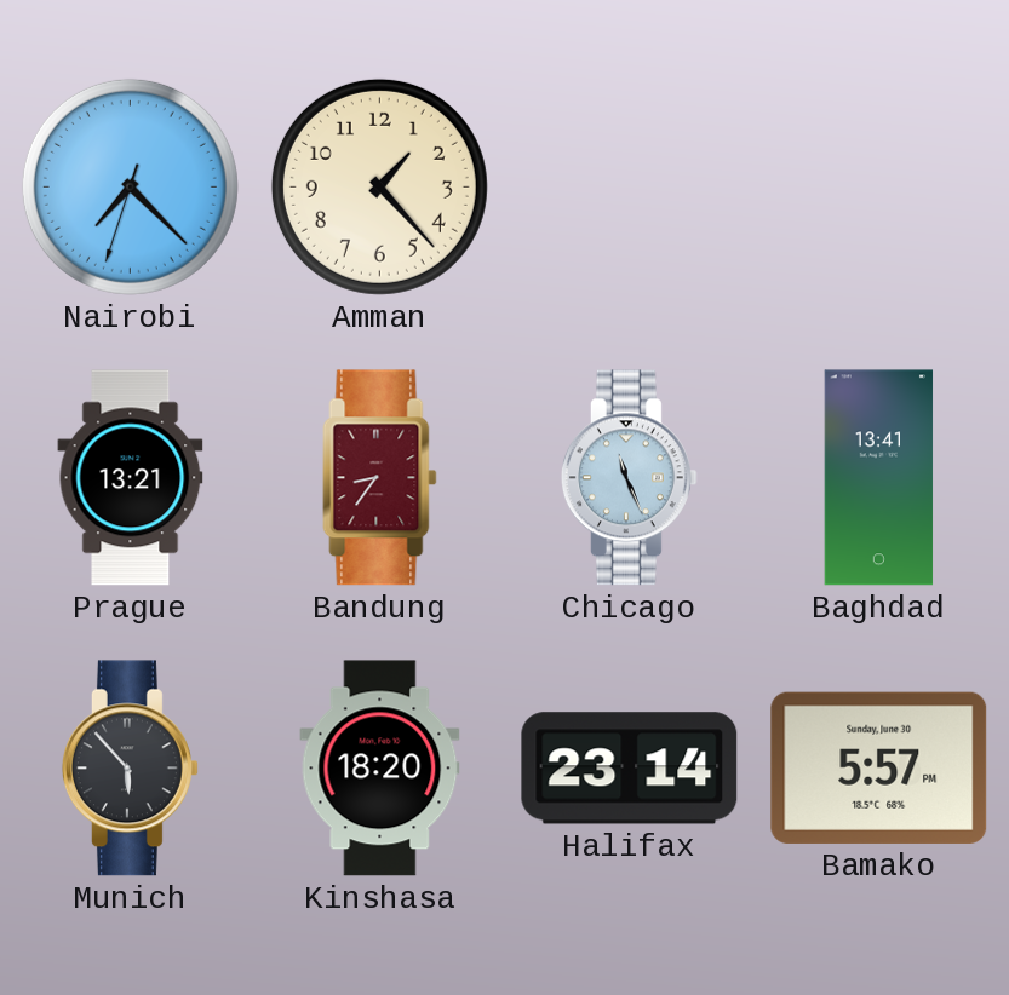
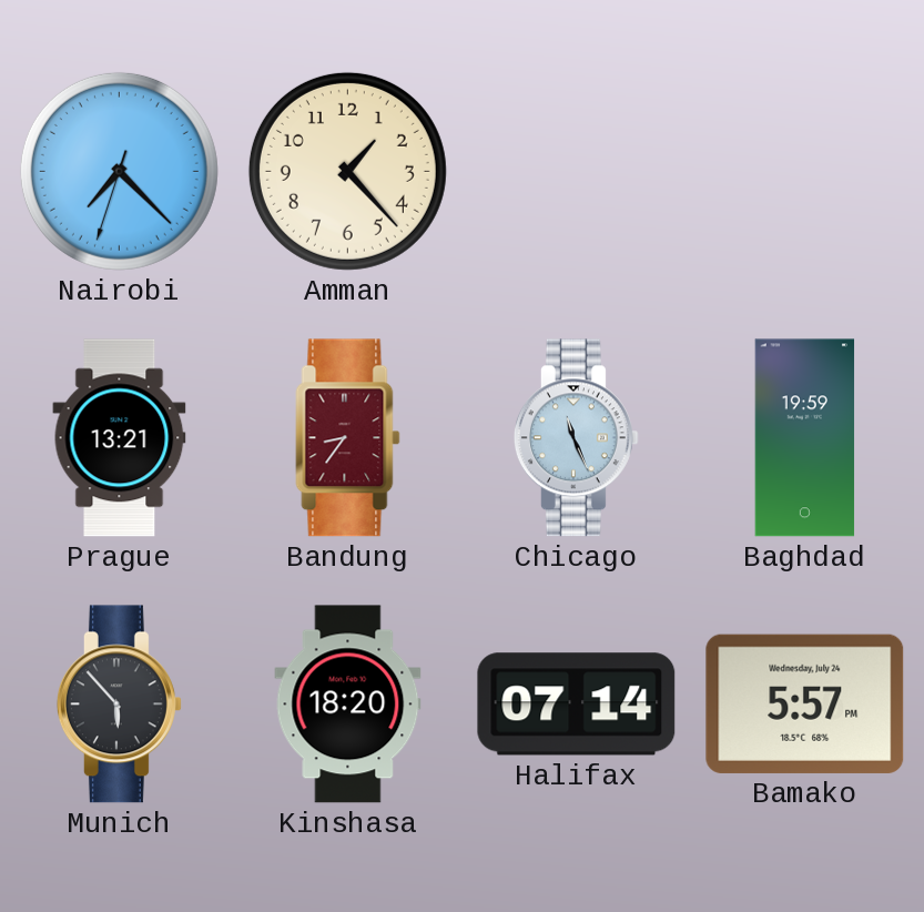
Baghdad: 13:41 -> 19:59
Halifax: 23:14 -> 07:14
Bamako date: Sunday, June 30 -> Wednesday, July 24
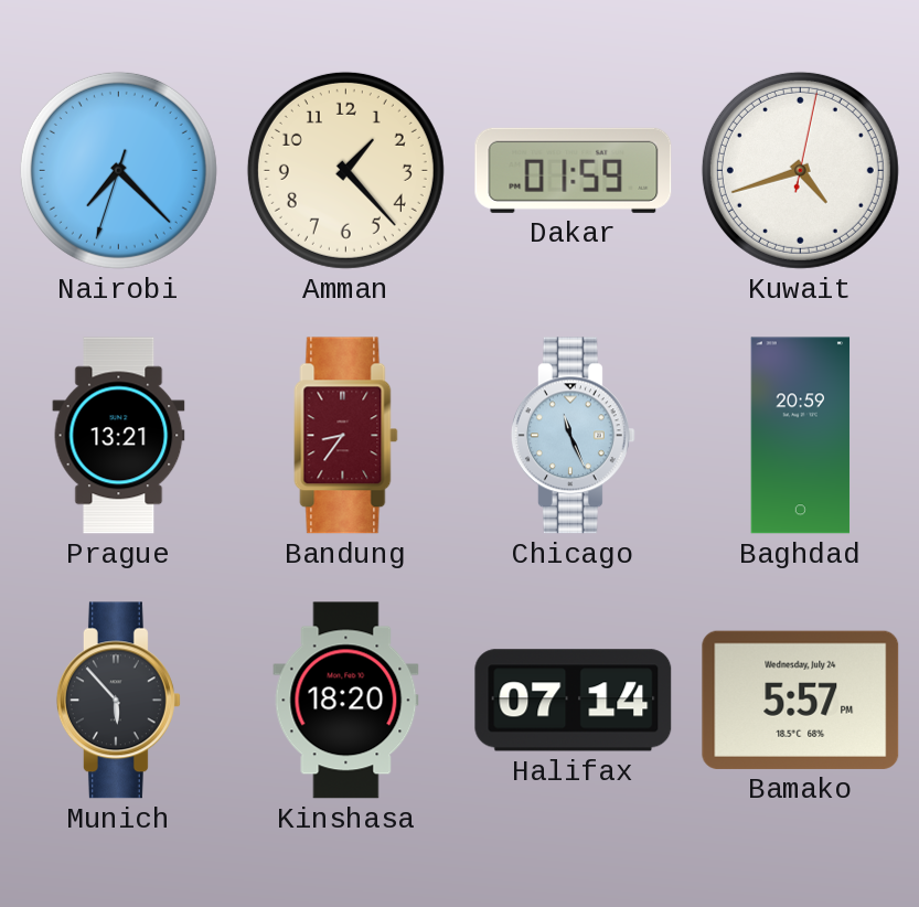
Dakar: none -> 01:59
Kuwait: none -> 4:42
Baghdad: 19:59 -> 20:59
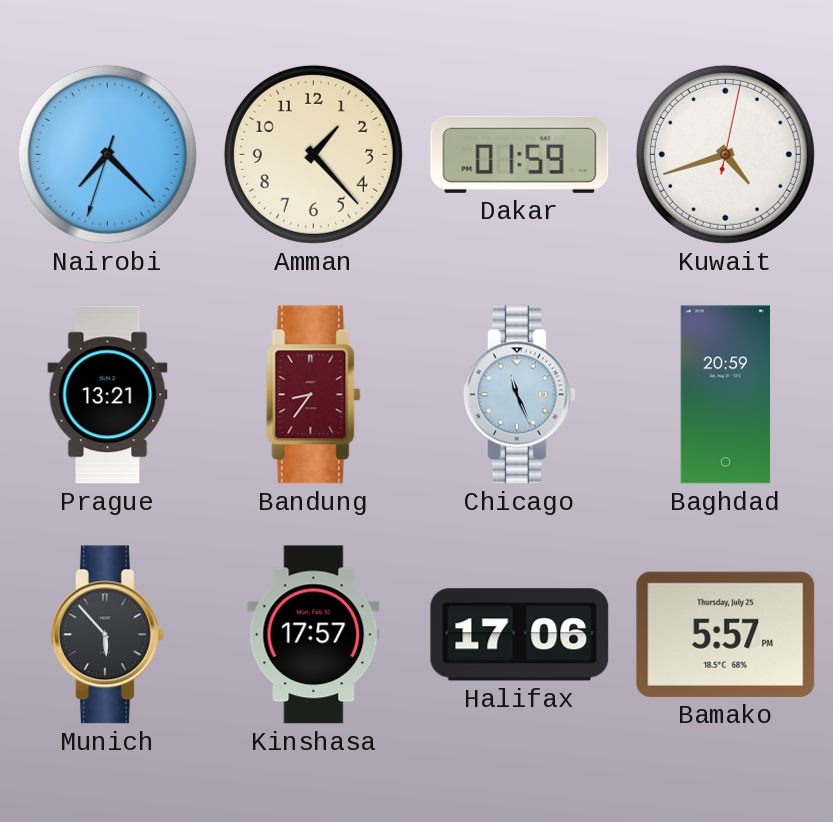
Kinshasa: 18:20 -> 17:57
Halifax: 07:14 -> 17:06
Bamako date: Wednesday, July 24 -> Thursday, July 25
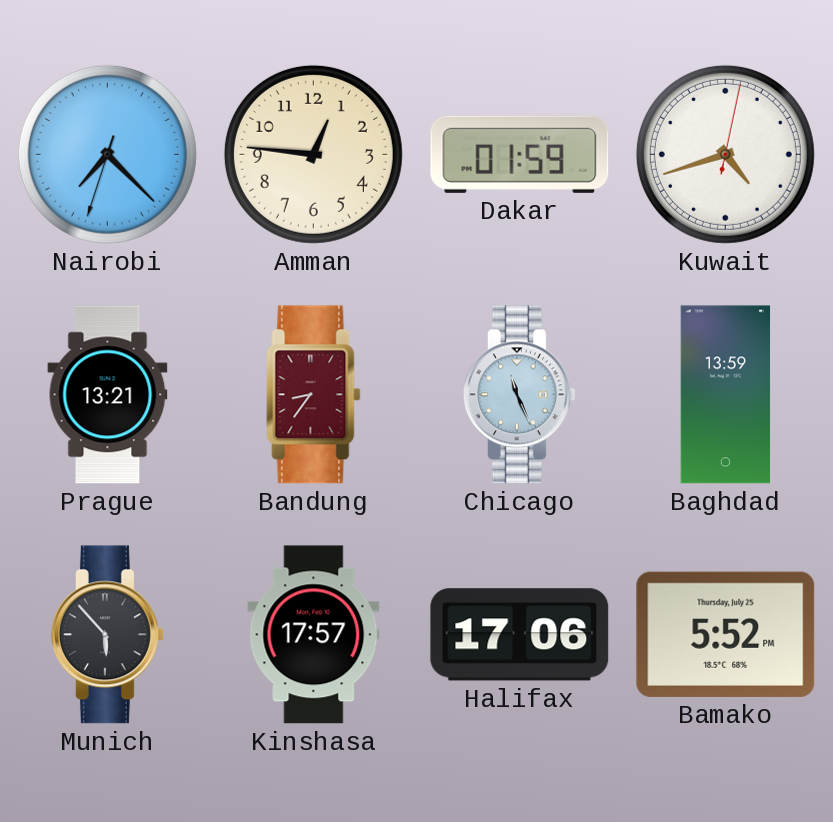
Amman: 1:23 -> 12:46
Baghdad: 20:59 -> 13:59
Bamako: 5:57 -> 5:52
